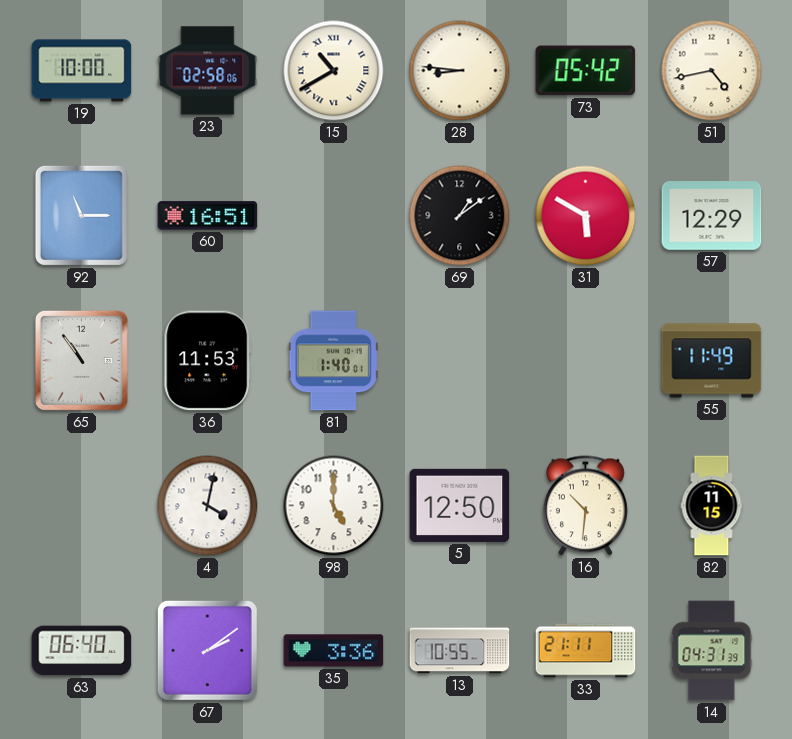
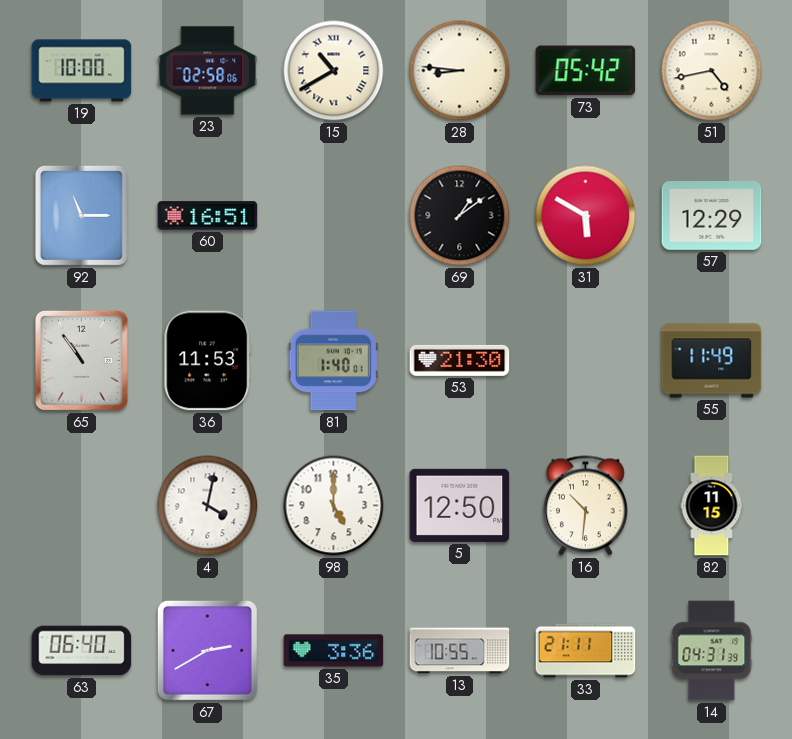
53: none -> 21:30
67: 2:09 -> 2:40
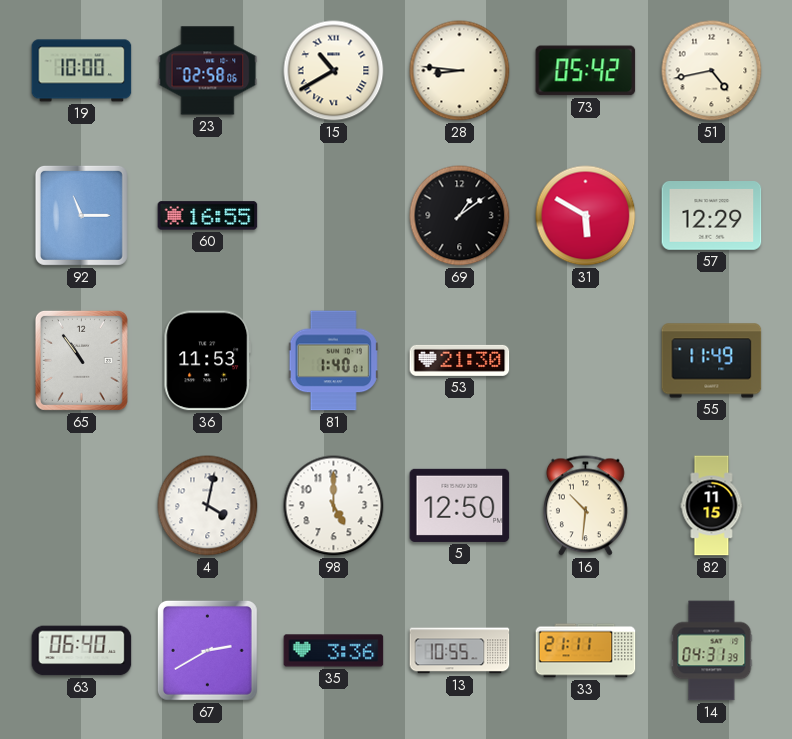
60: 16:51 -> 16:55
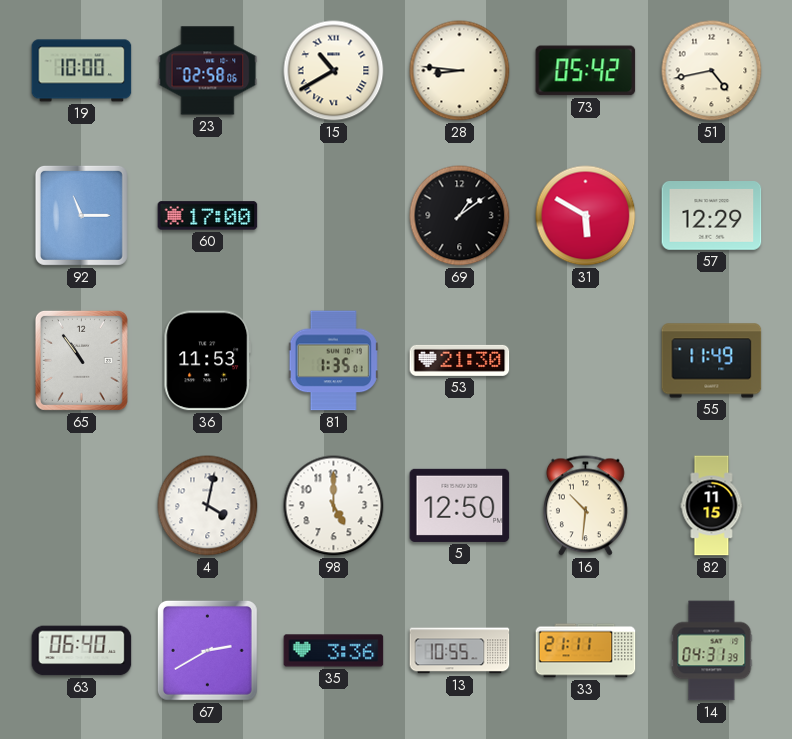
60: 16:55 -> 17:00
81: 1:40 -> 1:35
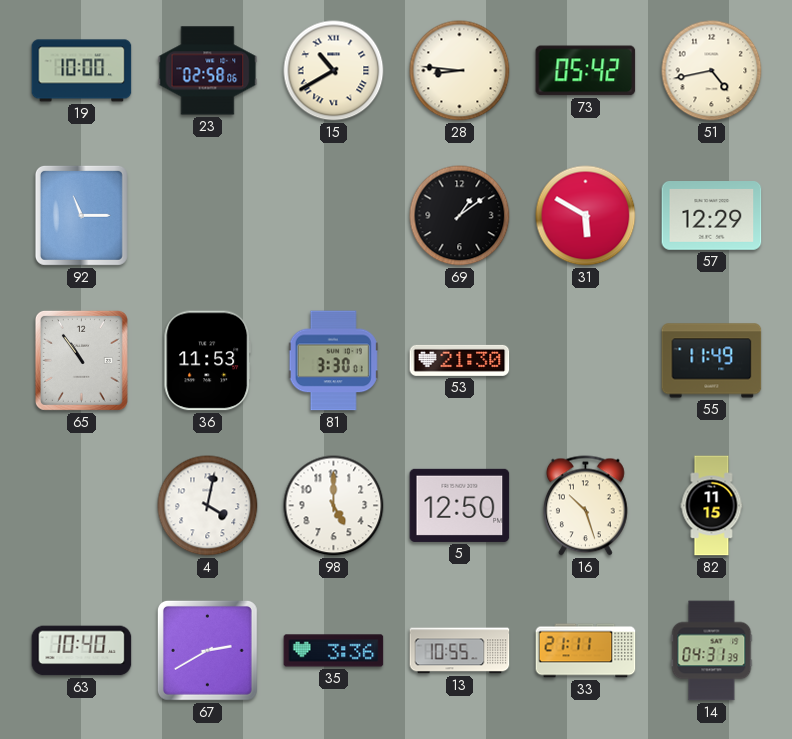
60: 17:00 -> none
81: 1:35 -> 3:30
16: 10:31 -> 10:27
63: 06:40 -> 10:40
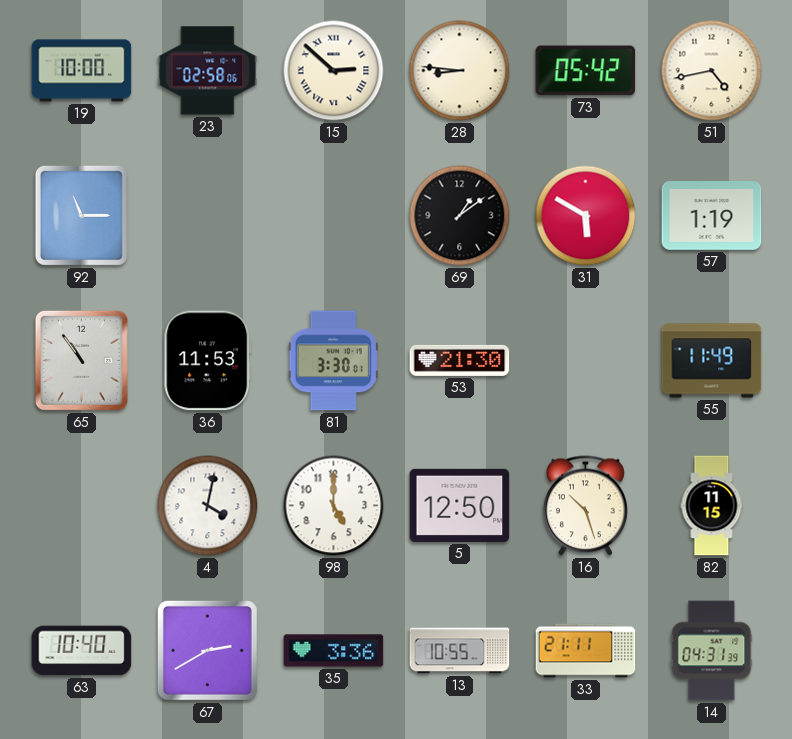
15: 10:40 -> 2:52
57: 12:29 -> 1:19
